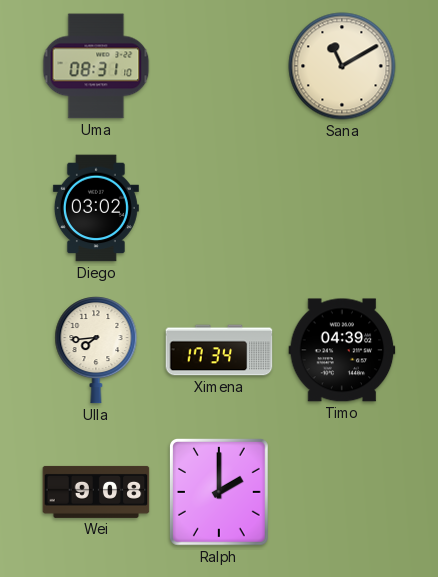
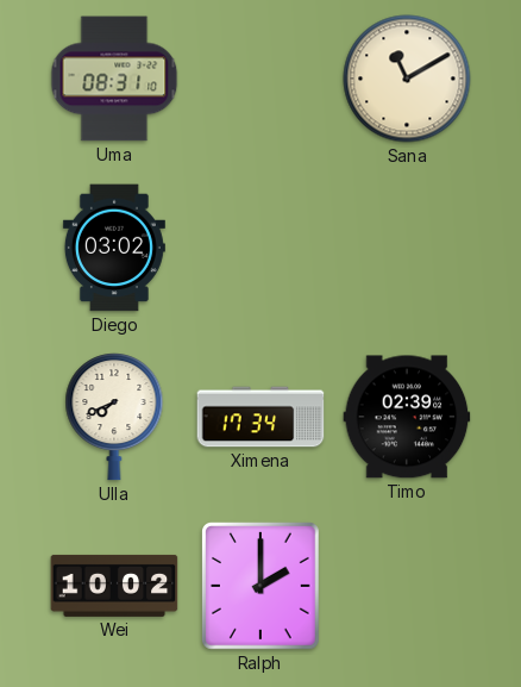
Ulla: 7:44 -> 7:41
Timo: 04:39 -> 02:39
Wei: 9:08 -> 10:02
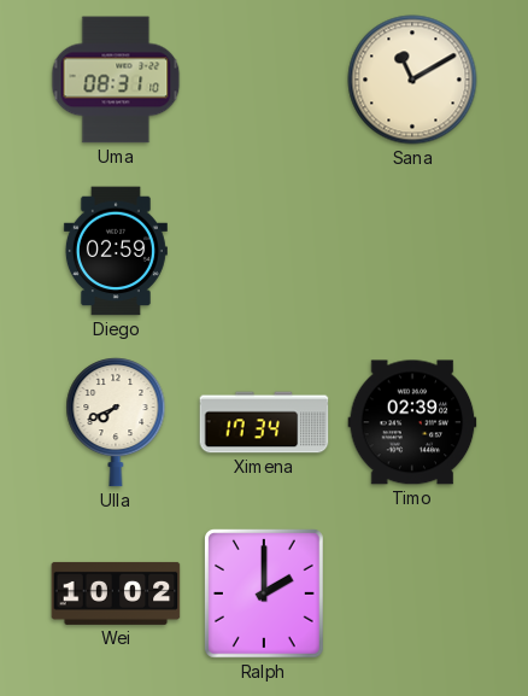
Diego: 03:02 -> 02:59
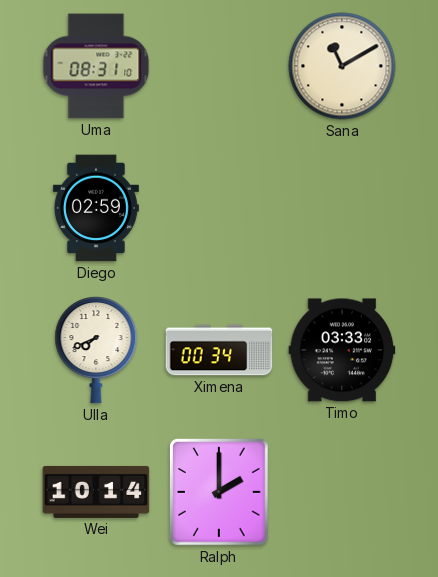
Ximena: 17:34 -> 00:34
Timo: 02:39 -> 03:33
Wei: 10:02 -> 10:14
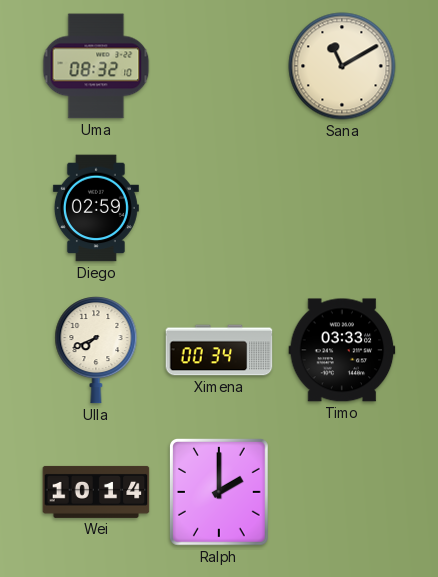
Uma: 08:31 -> 08:32
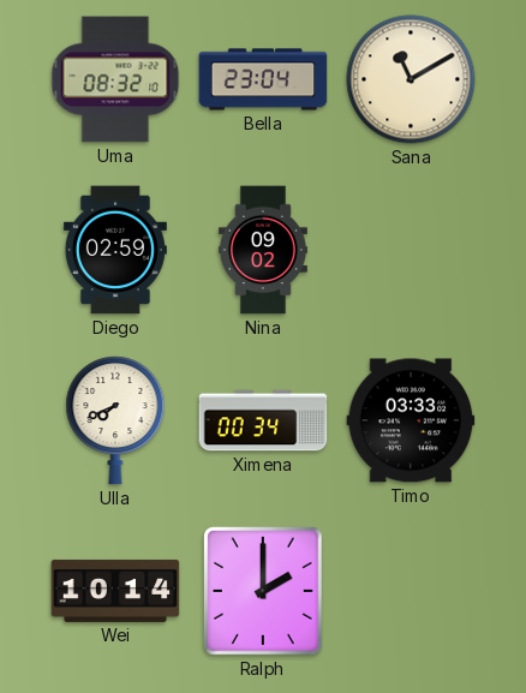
Bella: none -> 23:04
Nina: none -> 09:02
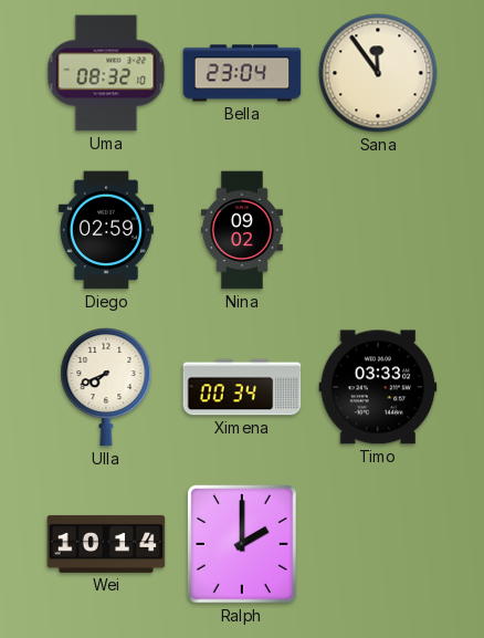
Sana: 11:10 -> 11:54
